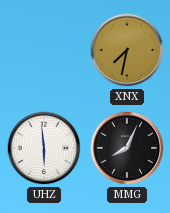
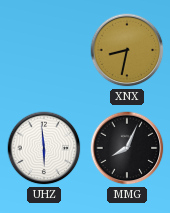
XNX: 7:32 -> 8:32
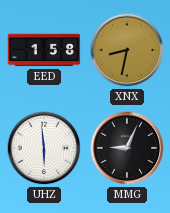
EED: none -> 1:58
MMG: 8:04 -> 9:04
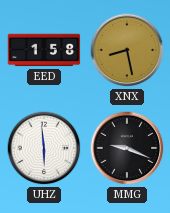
XNX: 8:32 -> 8:28
MMG: 9:04 -> 9:19
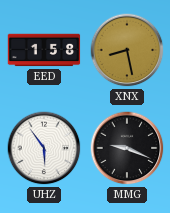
UHZ: 5:59 -> 5:54
